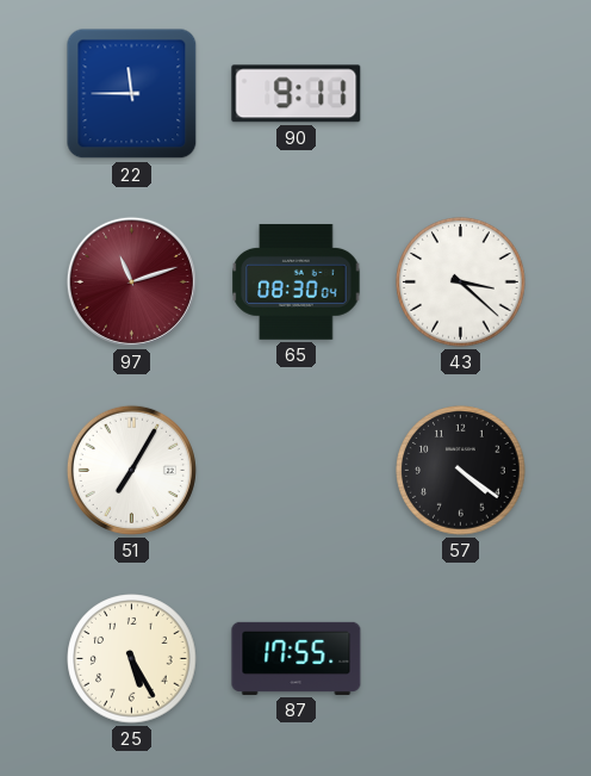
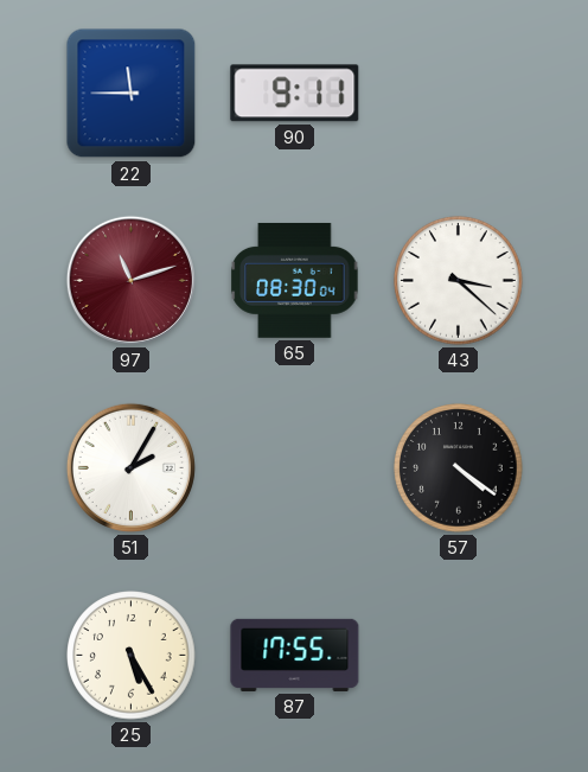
51: 7:05 -> 2:05
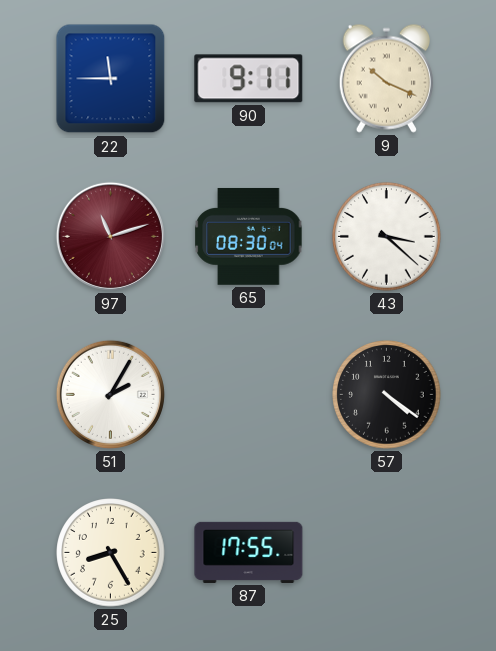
9: none -> 10:19
25: 5:25 -> 8:25
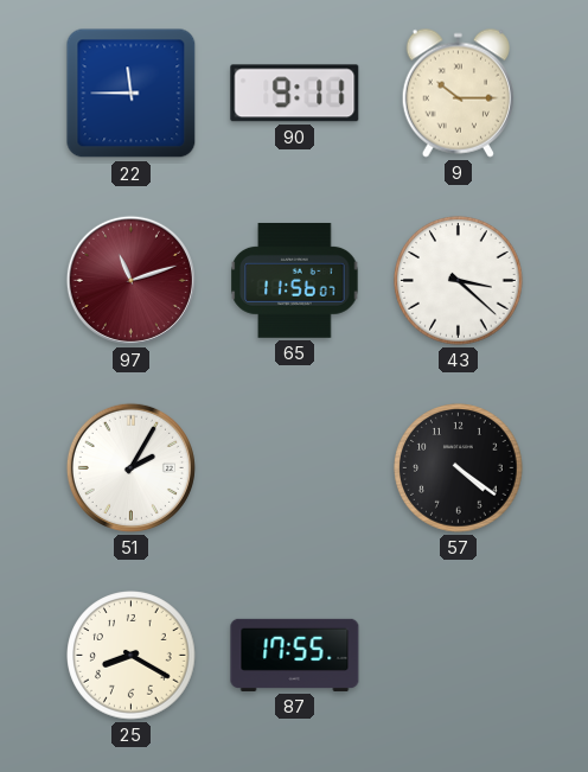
9: 10:19 -> 10:15
65: 08:30 -> 11:56
25: 8:25 -> 8:20
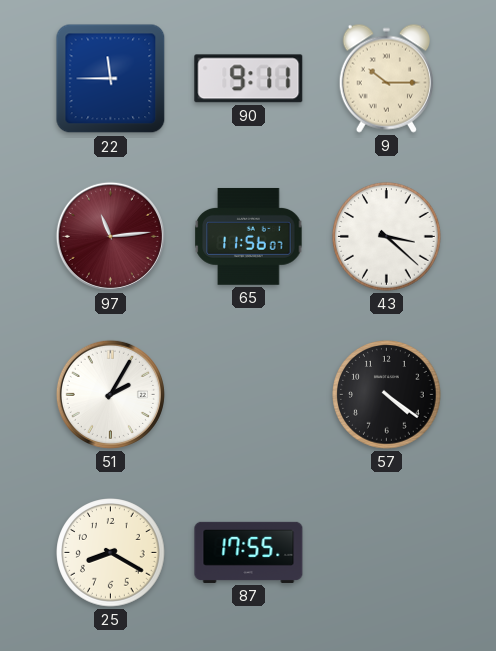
97: 11:12 -> 11:14
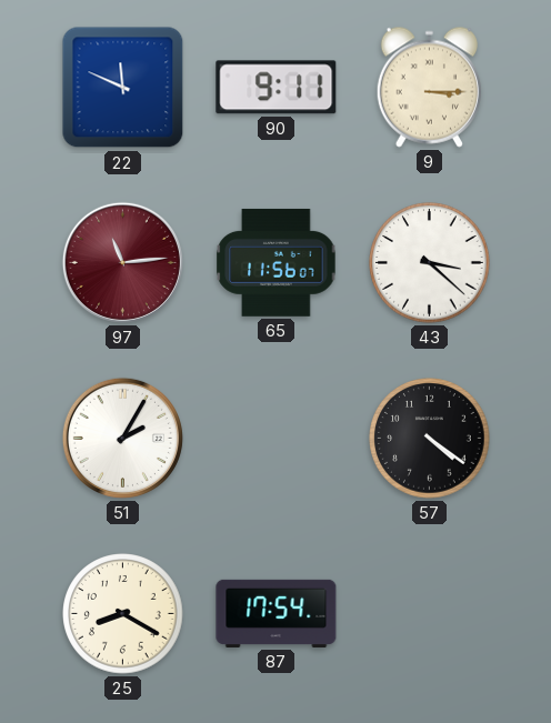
22: 11:45 -> 11:49
9: 10:15 -> 3:15
87: 17:55 -> 17:54
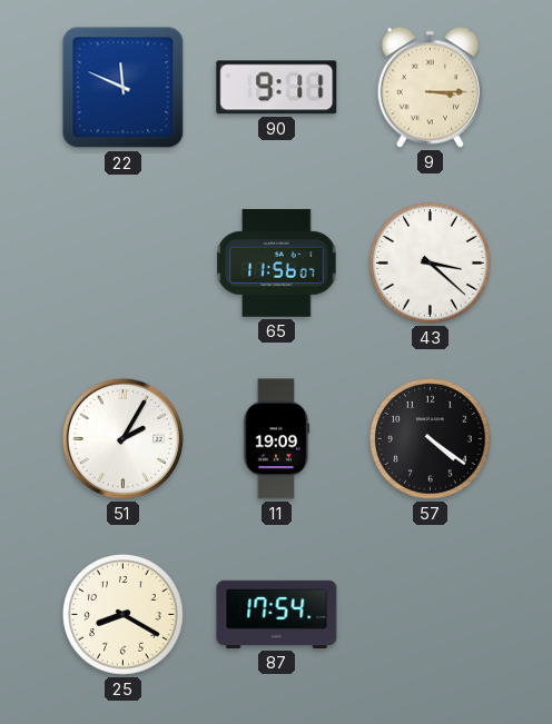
97: 11:14 -> none
11: none -> 19:09
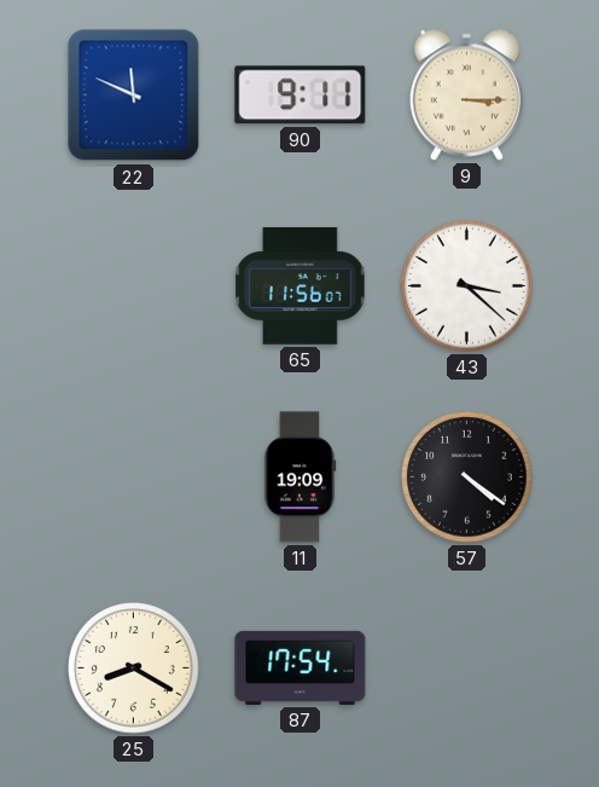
51: 2:05 -> none
